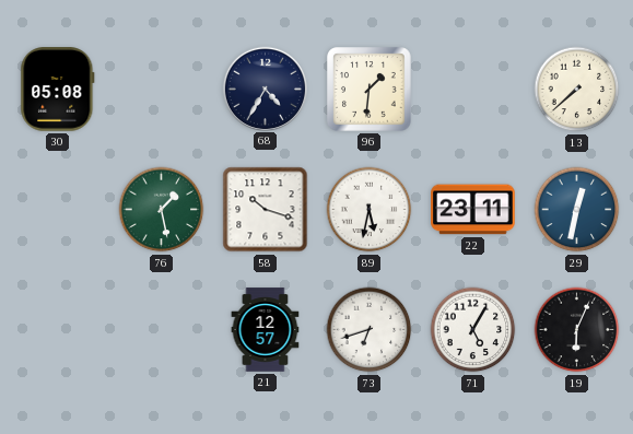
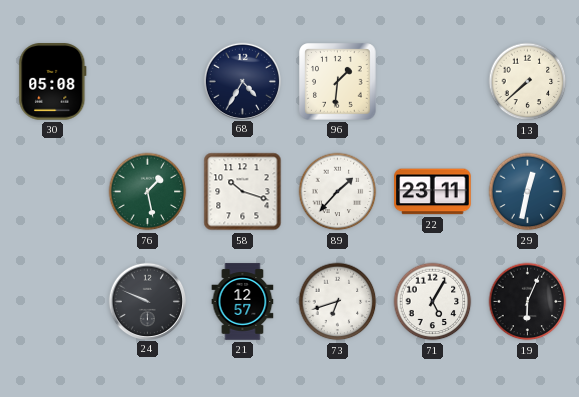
89: 5:32 -> 1:37
24: none -> 9:49
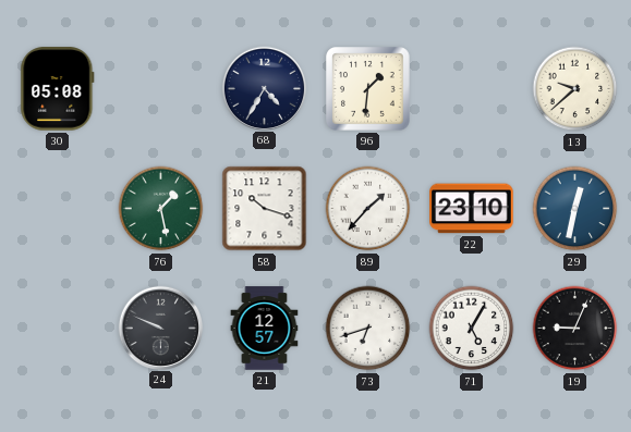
13: 7:38 -> 9:38
22: 23:11 -> 23:10
19: 6:04 -> 9:04
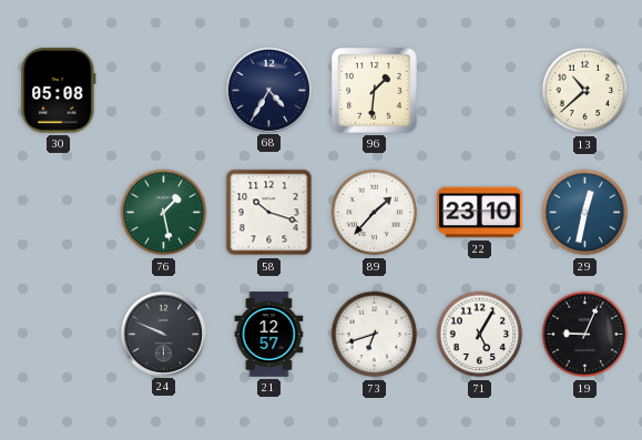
13: 9:38 -> 10:38
